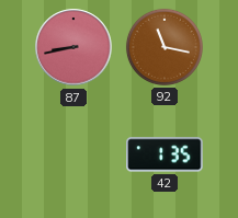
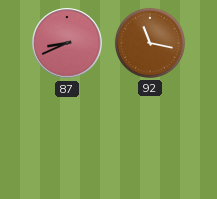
87: 8:43 -> 8:41
42: 1:35 -> none
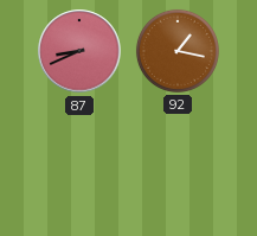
92: 11:17 -> 1:17
